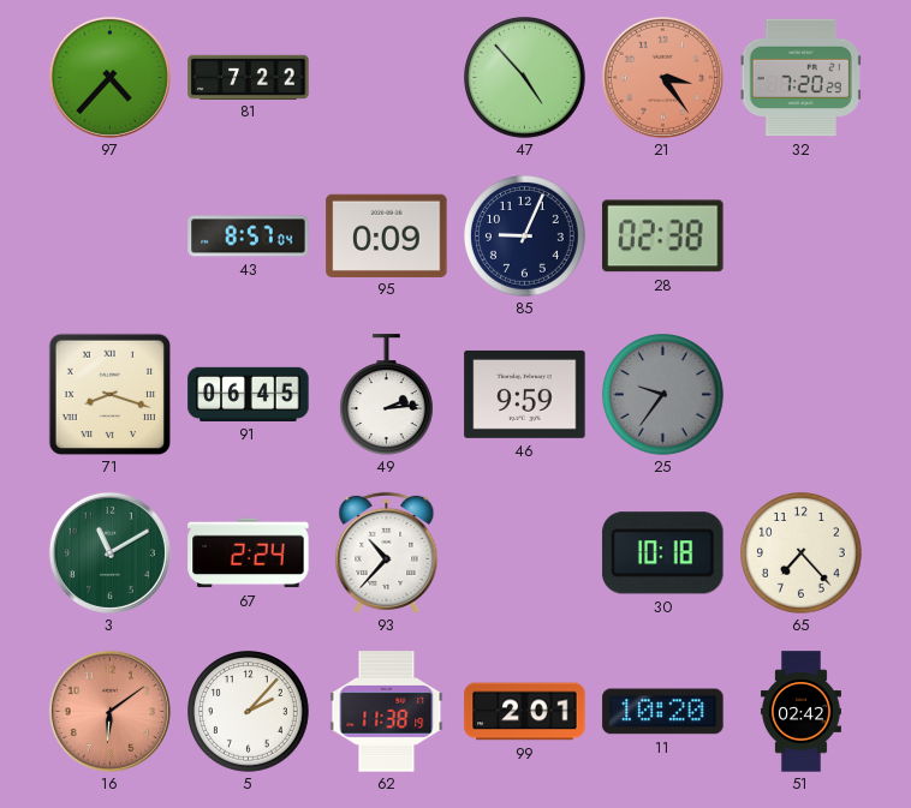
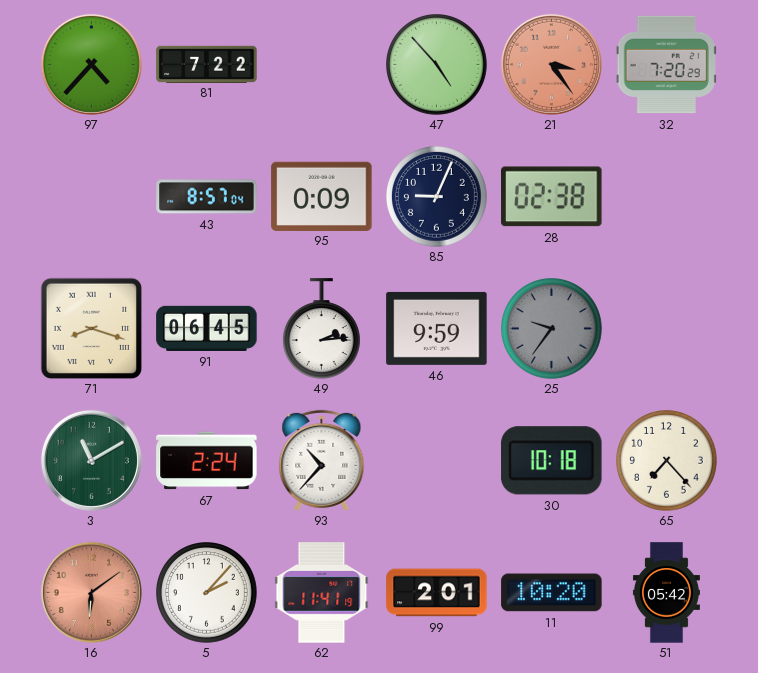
62: 11:38 -> 11:41
51: 02:42 -> 05:42
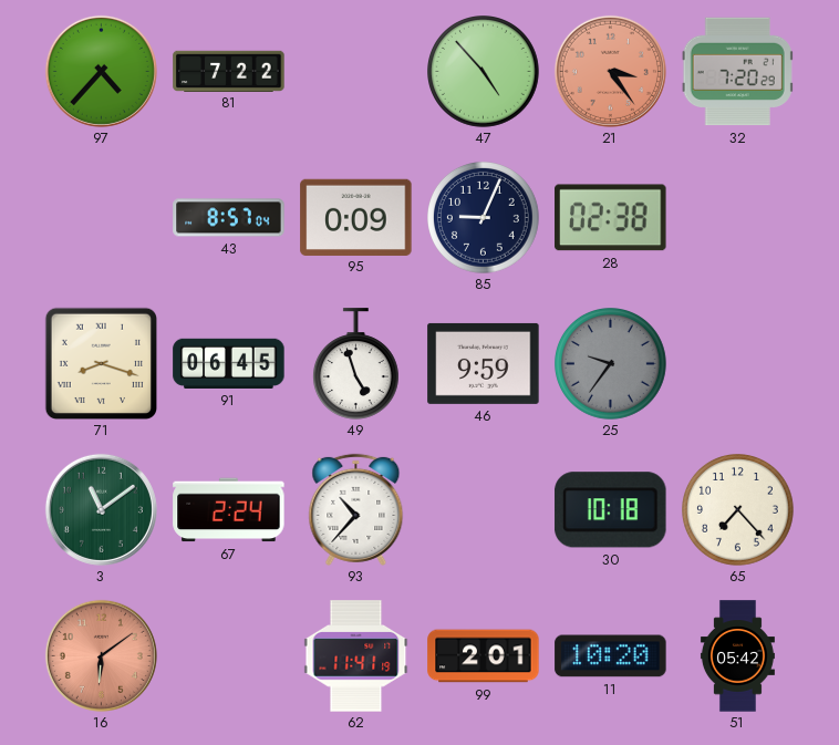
49: 2:14 -> 4:57
3: 11:10 -> 11:09
5: 2:07 -> none
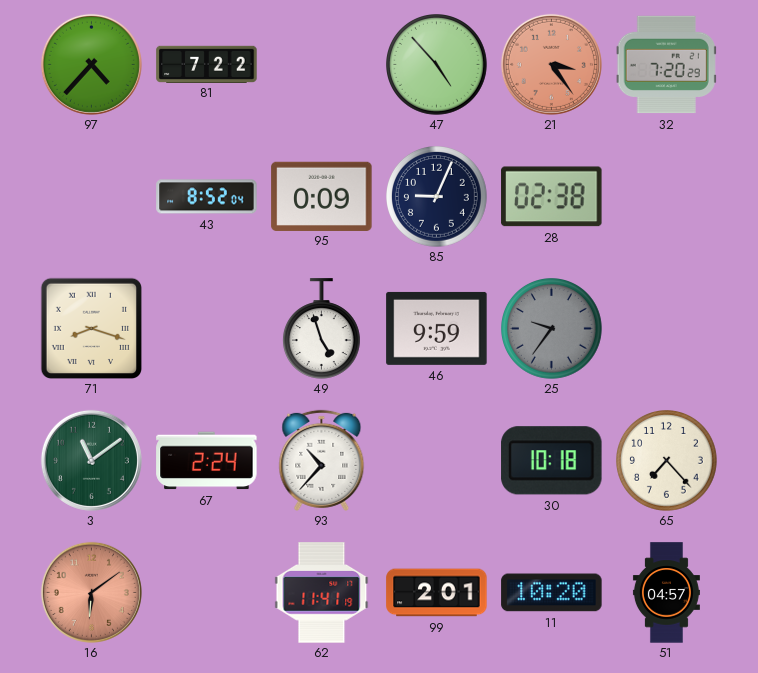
43: 8:57 -> 8:52
91: 06:45 -> none
51: 05:42 -> 04:57
